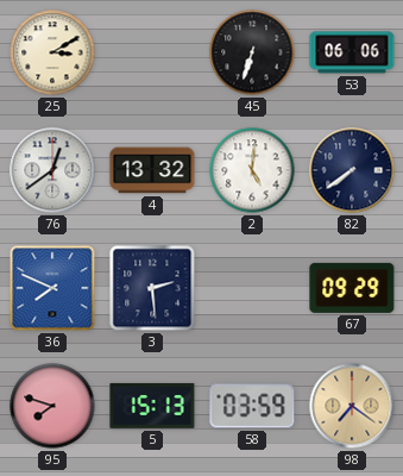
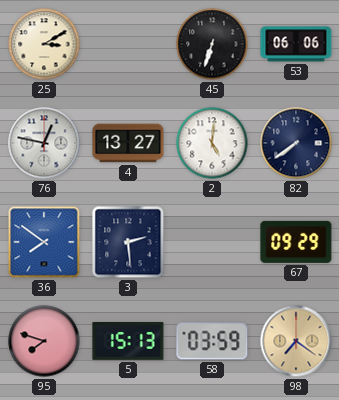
76: 12:39 -> 12:47
4: 13:32 -> 13:27
36: 7:49 -> 7:51
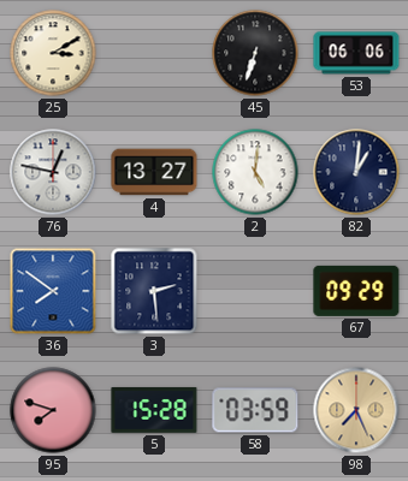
82: 7:39 -> 1:01
5: 15:13 -> 15:28
98: 7:21 -> 7:26
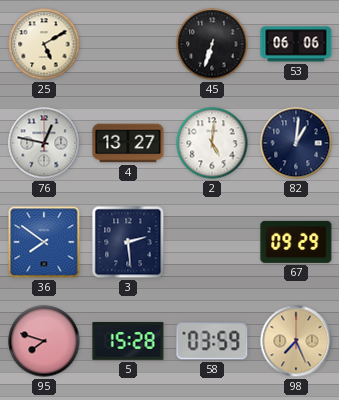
25: 3:10 -> 5:10
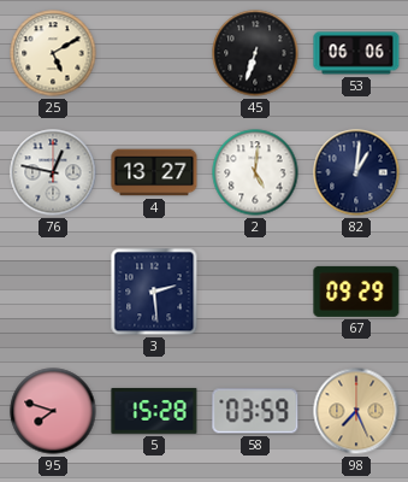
36: 7:51 -> none
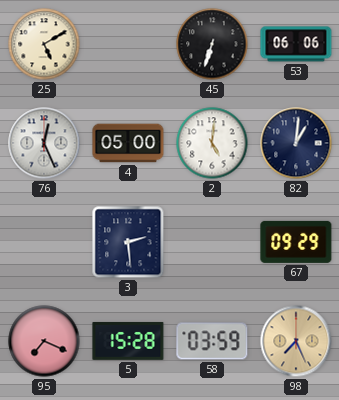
76: 12:47 -> 12:26
4: 13:27 -> 05:00
95: 7:48 -> 7:19
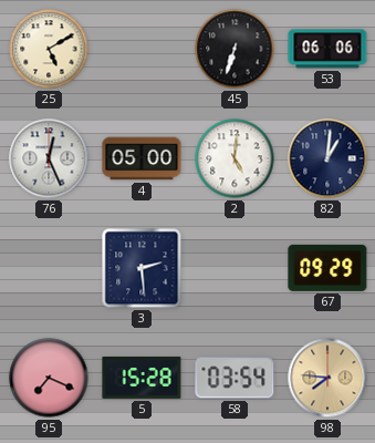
58: 03:59 -> 03:54
98: 7:26 -> 7:46
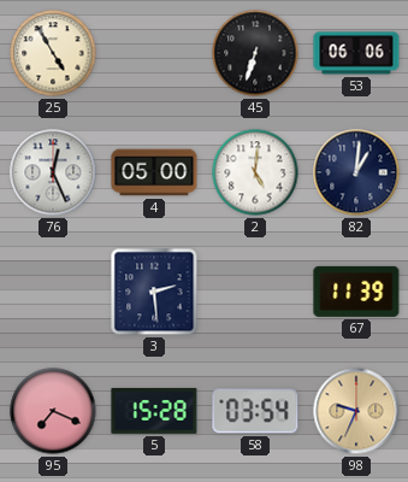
25: 5:10 -> 4:55
67: 09:29 -> 11:39
98: 7:46 -> 9:34
